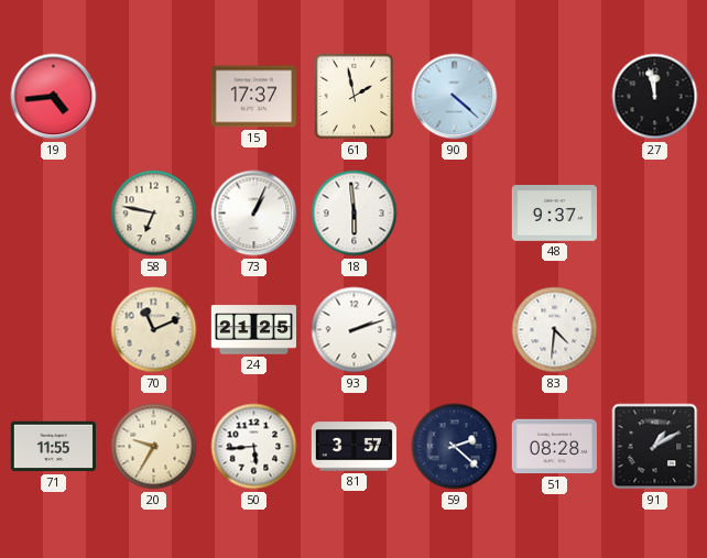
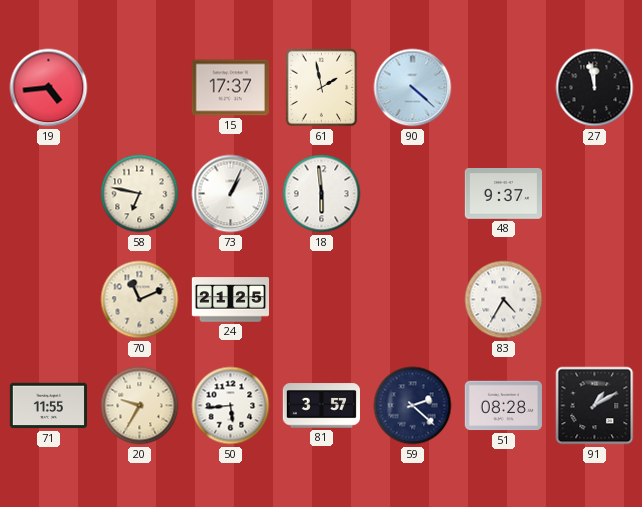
93: 2:12 -> none
83: 4:31 -> 4:35
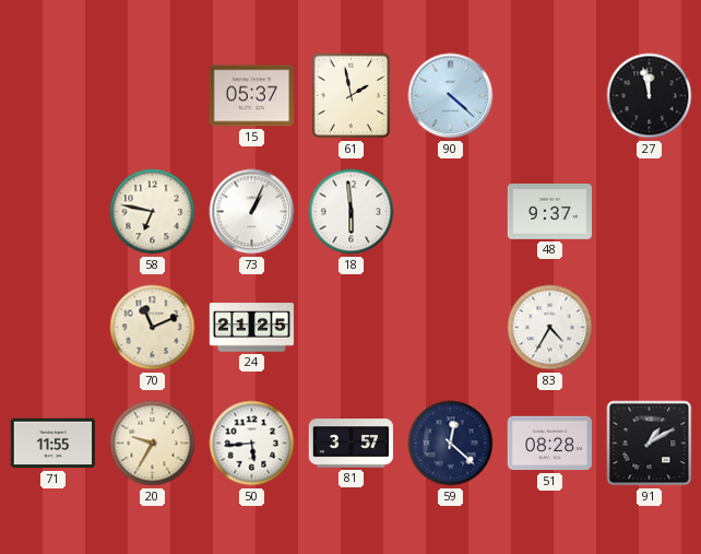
19: 4:44 -> none
15: 17:37 -> 05:37
59: 2:22 -> 12:22
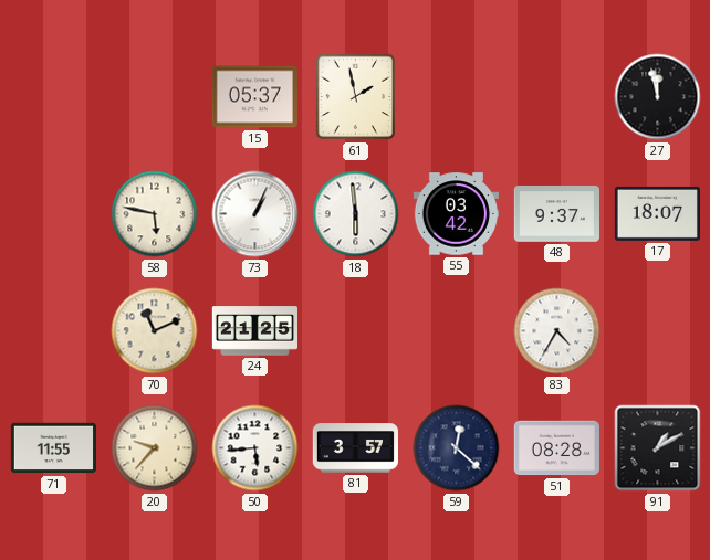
90: 4:22 -> none
58: 6:47 -> 5:47
55: none -> 03:42
17: none -> 18:07
20: 9:35 -> 9:37
